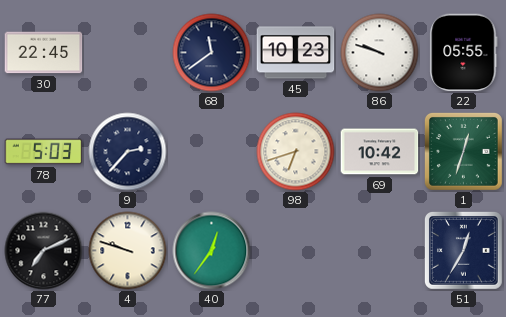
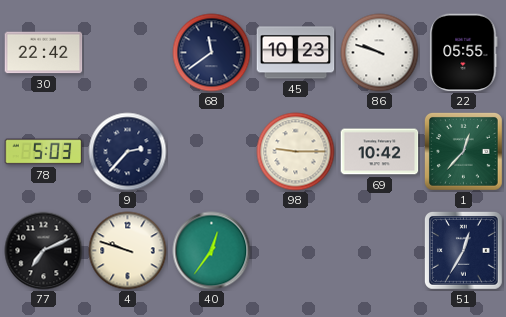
30: 22:45 -> 22:42
98: 6:42 -> 9:15
1: 12:33 -> 12:37
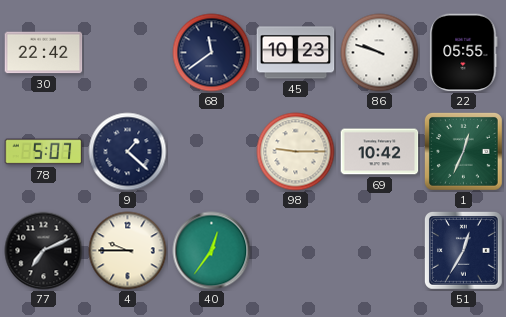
78: 5:03 -> 5:07
9: 2:37 -> 1:22
1: 12:37 -> 12:34
4: 9:48 -> 9:45
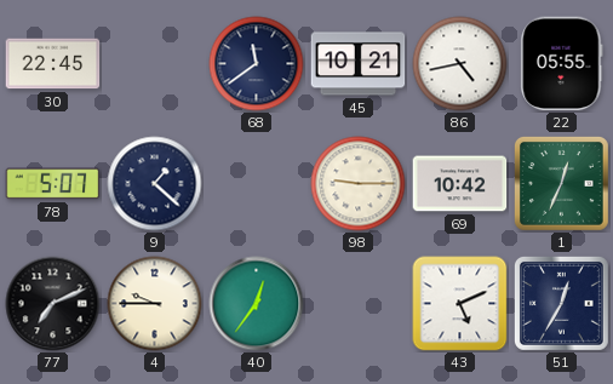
30: 22:42 -> 22:45
45: 10:23 -> 10:21
86: 9:48 -> 4:43
43: none -> 5:11
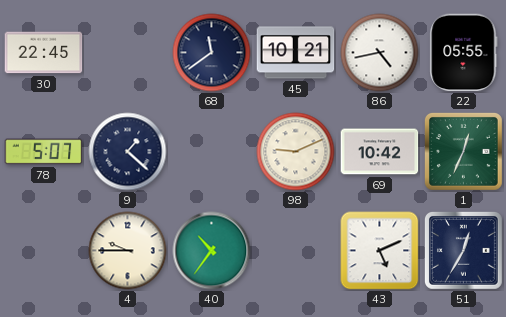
98: 9:15 -> 9:11
77: 7:11 -> none
40: 12:36 -> 10:36
